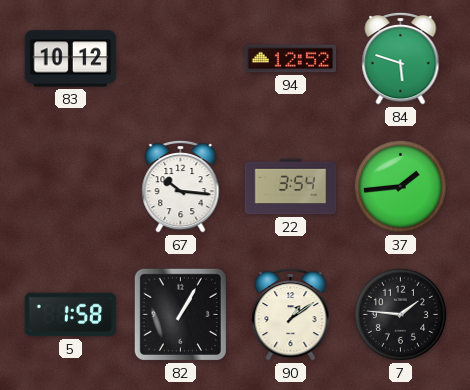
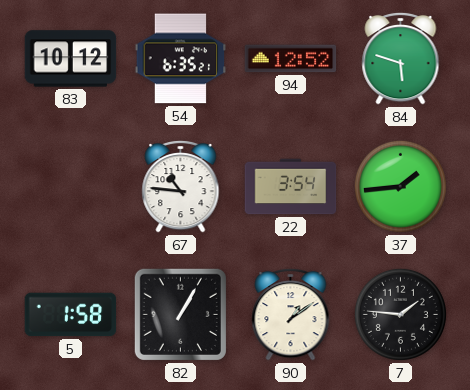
54: none -> 6:35
67: 10:16 -> 10:46
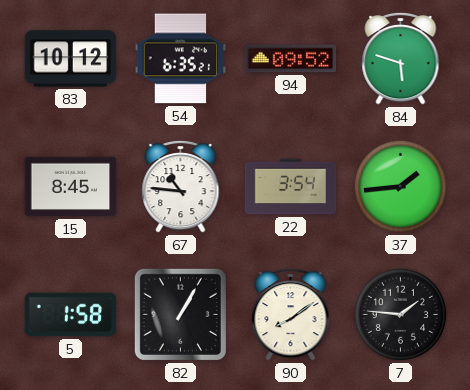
94: 12:52 -> 09:52
15: none -> 8:45
90: 1:09 -> 8:09
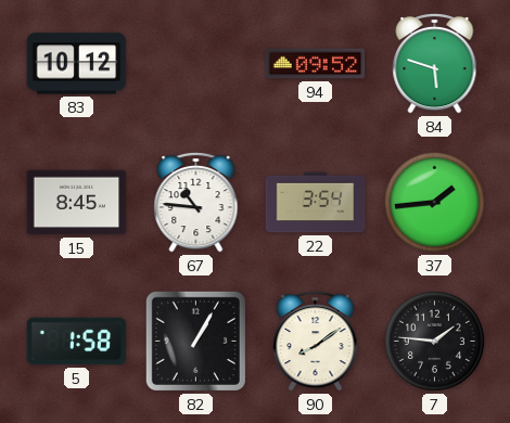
54: 6:35 -> none
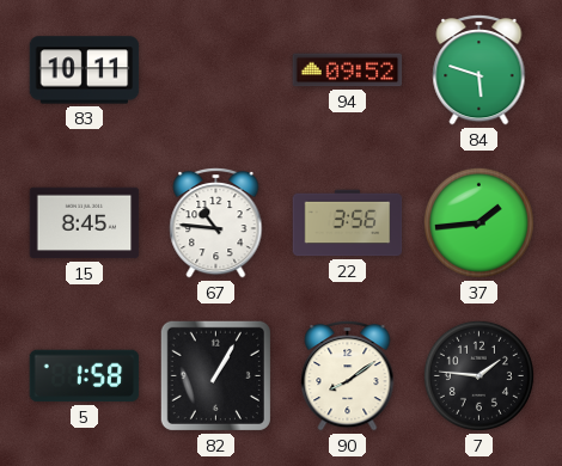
83: 10:12 -> 10:11
22: 3:54 -> 3:56
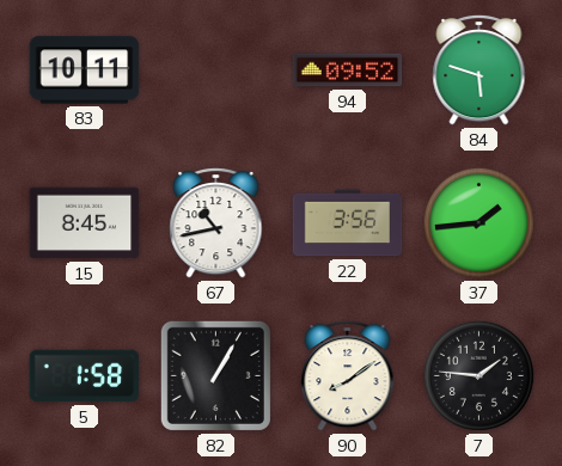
67: 10:46 -> 10:43
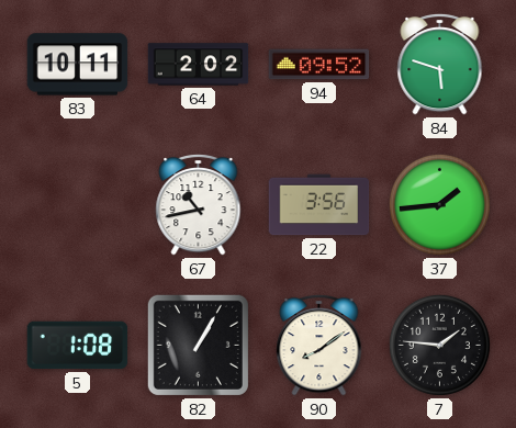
64: none -> 2:02
15: 8:45 -> none
5: 1:58 -> 1:08
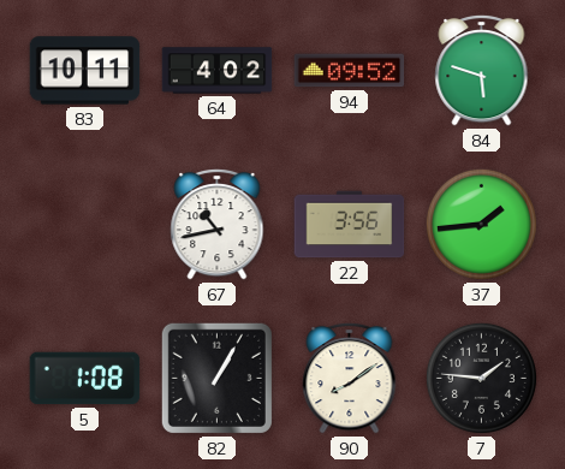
64: 2:02 -> 4:02
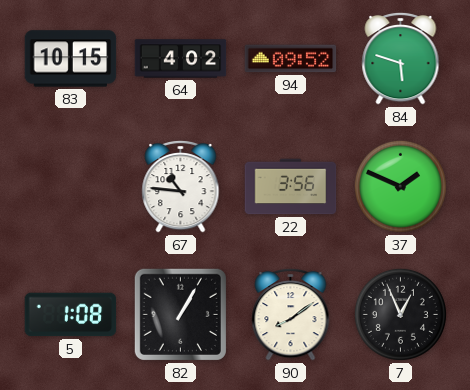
83: 10:11 -> 10:15
67: 10:43 -> 10:46
37: 1:44 -> 1:49
7: 1:46 -> 12:56
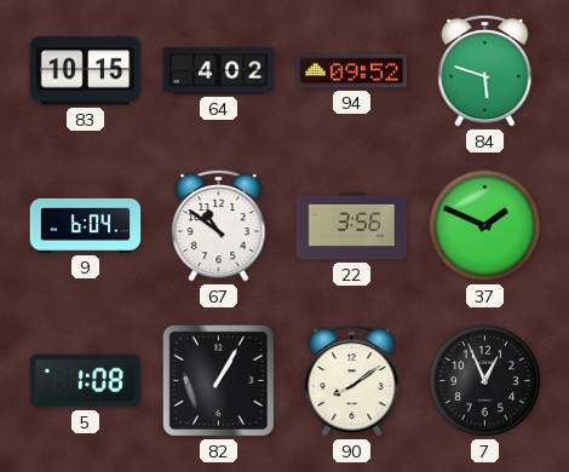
9: none -> 6:04
67: 10:46 -> 10:51
